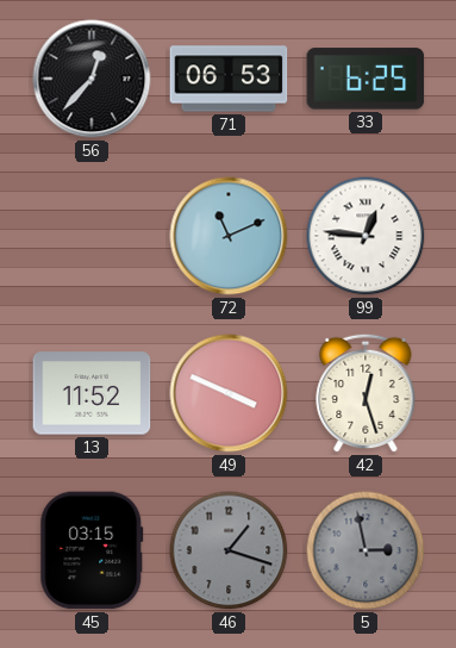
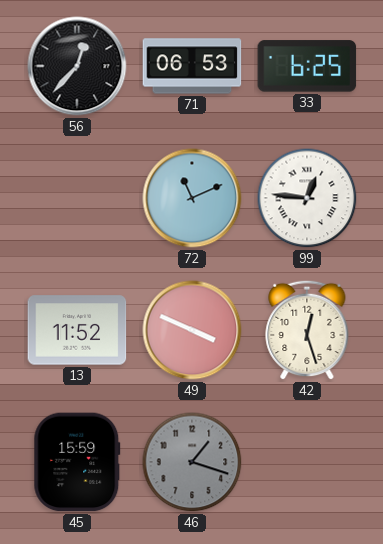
45: 03:15 -> 15:59
5: 2:58 -> none
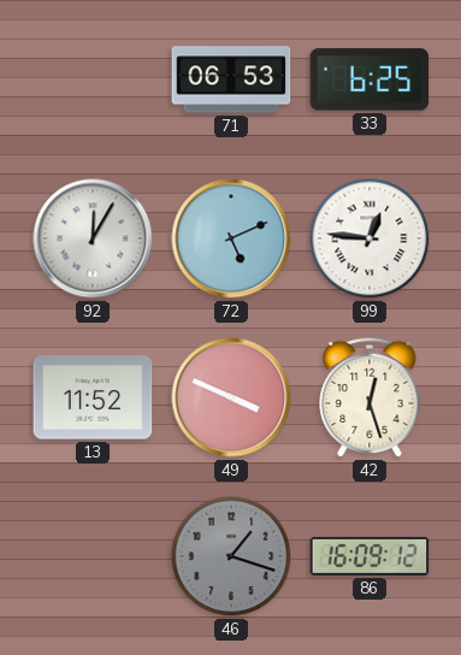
56: 12:37 -> none
92: none -> 12:05
72: 11:11 -> 5:11
45: 15:59 -> none
86: none -> 16:09
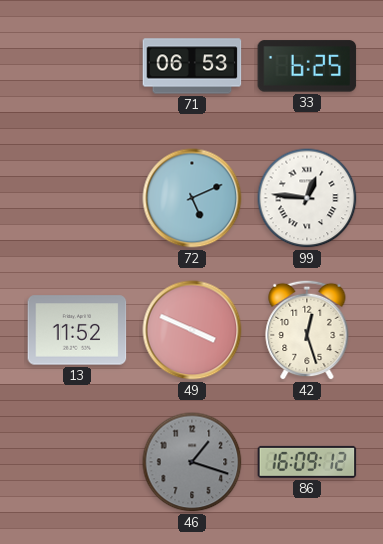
92: 12:05 -> none
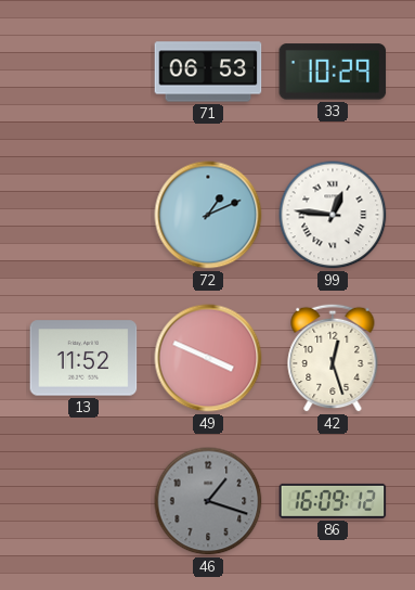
33: 6:25 -> 10:29
72: 5:11 -> 1:11
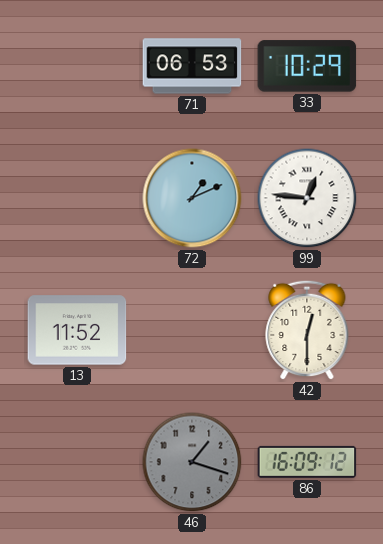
49: 3:49 -> none
42: 12:27 -> 12:30
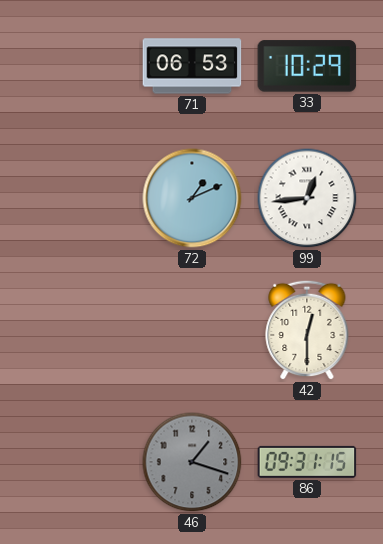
99: 12:46 -> 12:44
13: 11:52 -> none
86: 16:09 -> 09:31
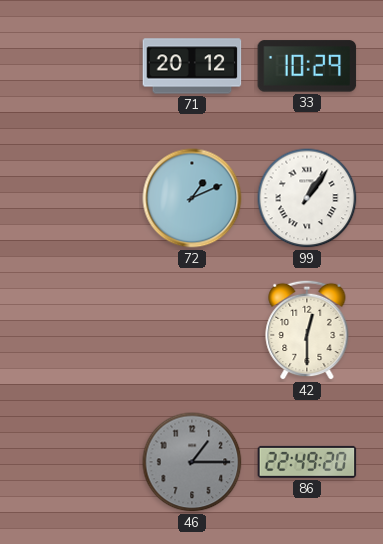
71: 06:53 -> 20:12
99: 12:44 -> 1:06
46: 1:18 -> 1:15
86: 09:31 -> 22:49
